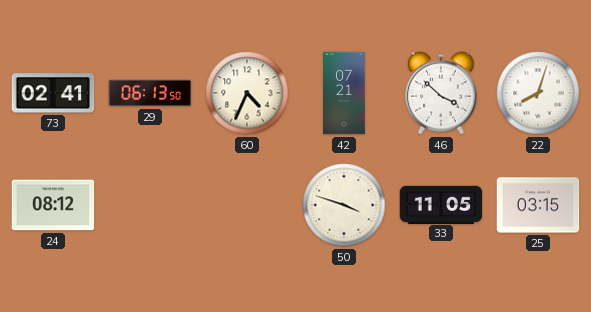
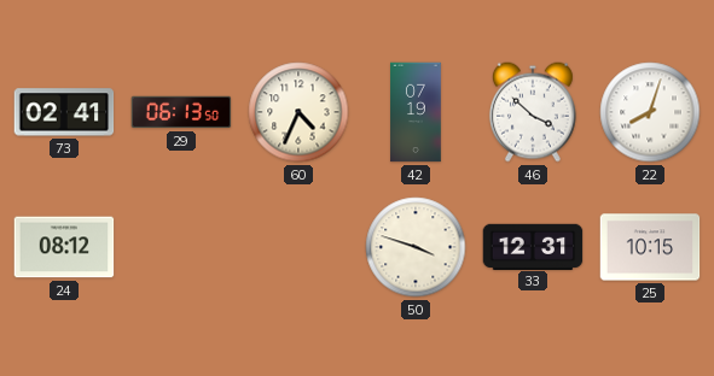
42: 07:21 -> 07:19
33: 11:05 -> 12:31
25: 03:15 -> 10:15
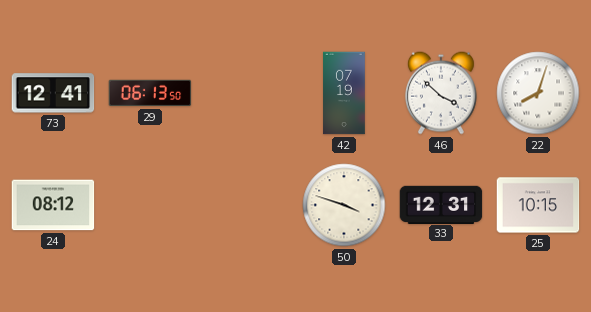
73: 02:41 -> 12:41
60: 4:34 -> none
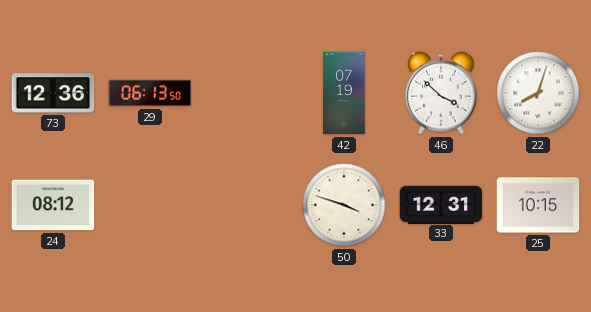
73: 12:41 -> 12:36
